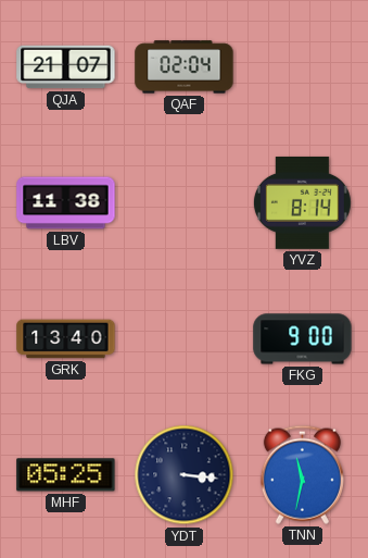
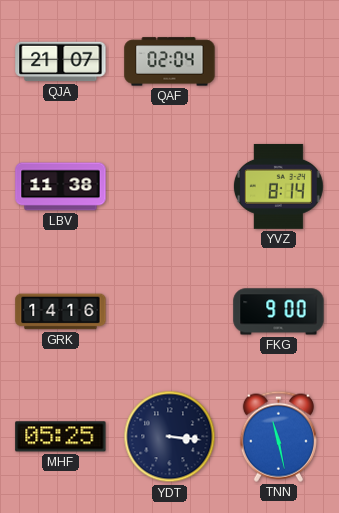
GRK: 13:40 -> 14:16
TNN: 11:32 -> 11:28
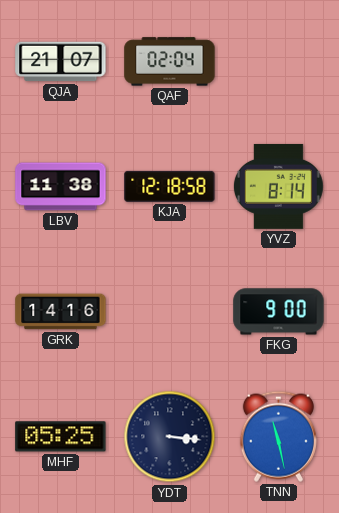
KJA: none -> 12:18
